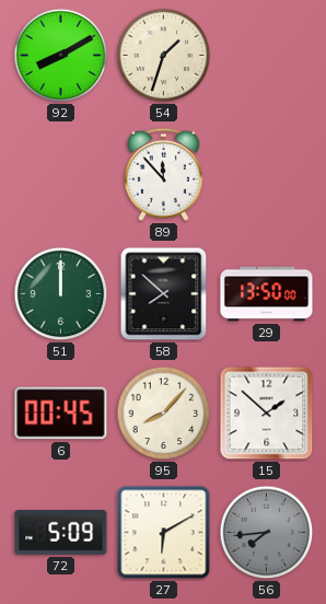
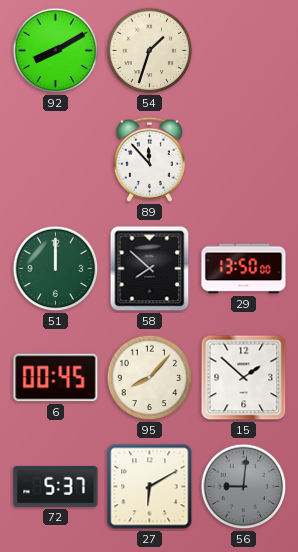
72: 5:09 -> 5:37
56: 7:44 -> 9:01
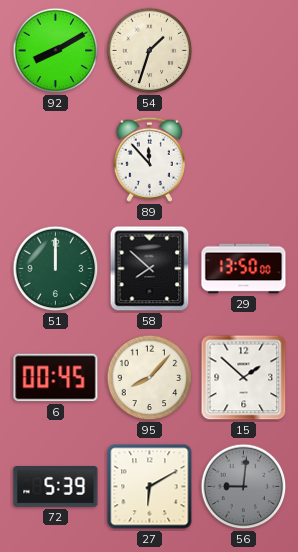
72: 5:37 -> 5:39
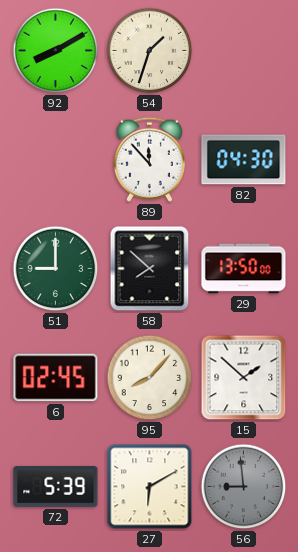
82: none -> 04:30
51: 12:00 -> 9:00
6: 00:45 -> 02:45
56: 9:01 -> 8:59
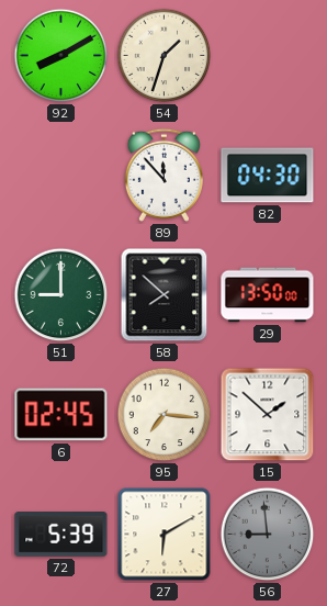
95: 8:07 -> 7:16
